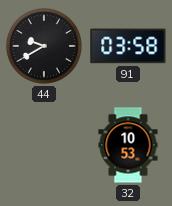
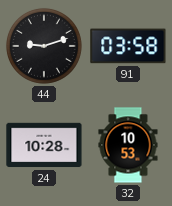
44: 9:40 -> 9:12
24: none -> 10:28
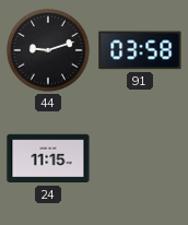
24: 10:28 -> 11:15
32: 10:53 -> none
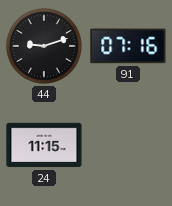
91: 03:58 -> 07:16
